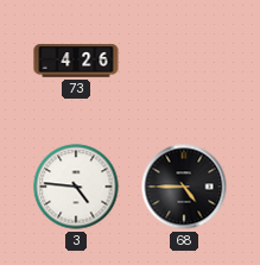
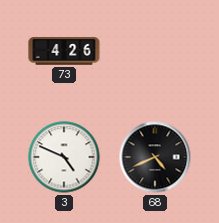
3: 4:46 -> 4:49
68: 4:45 -> 4:41
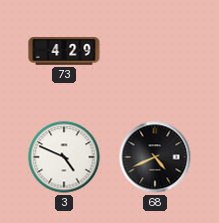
73: 4:26 -> 4:29
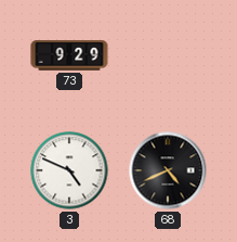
73: 4:29 -> 9:29
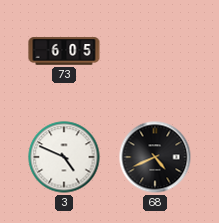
73: 9:29 -> 6:05
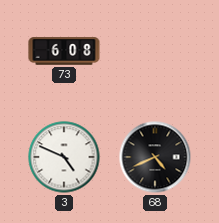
73: 6:05 -> 6:08
